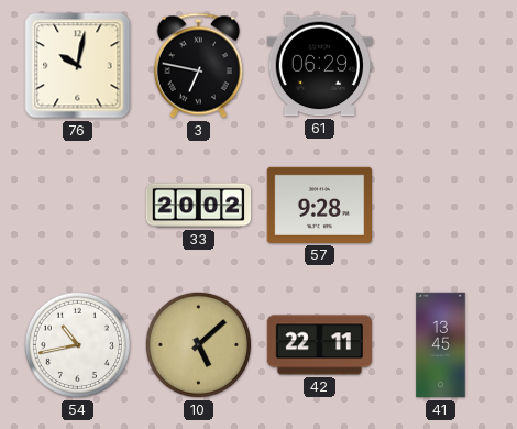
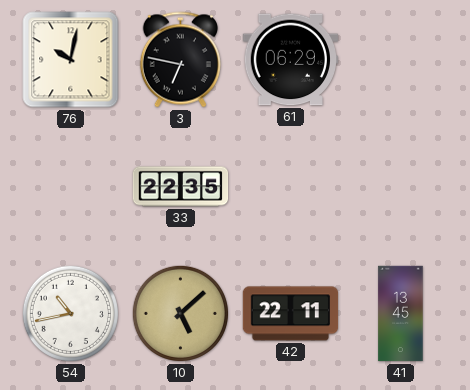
33: 20:02 -> 22:35
57: 9:28 -> none
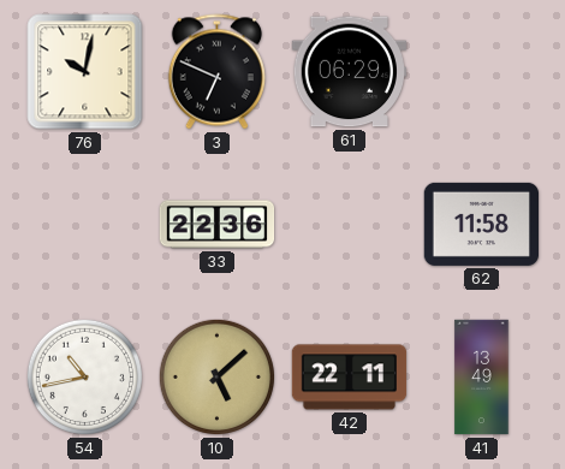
3: 6:47 -> 6:49
33: 22:35 -> 22:36
62: none -> 11:58
41: 13:45 -> 13:49
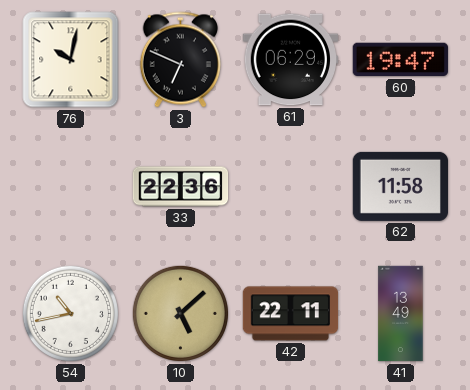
60: none -> 19:47
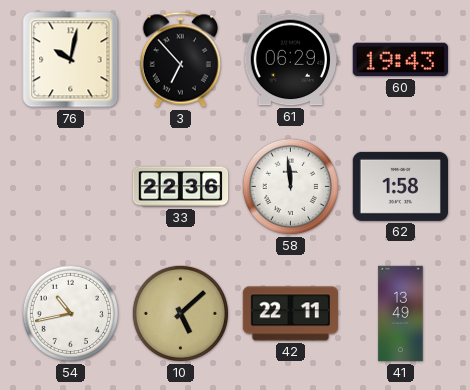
3: 6:49 -> 6:53
60: 19:47 -> 19:43
58: none -> 11:59
62: 11:58 -> 1:58
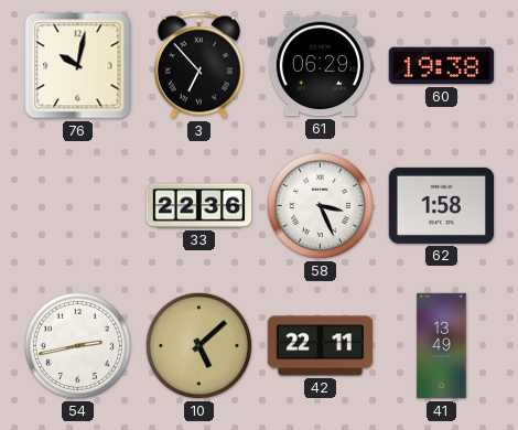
60: 19:43 -> 19:38
58: 11:59 -> 3:26
54: 10:43 -> 2:43
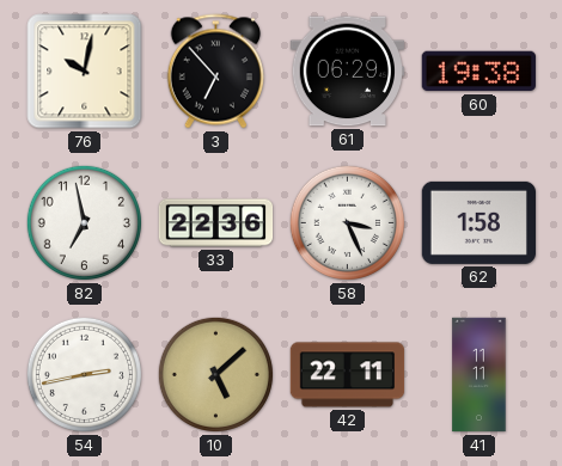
82: none -> 6:58
41: 13:49 -> 11:11
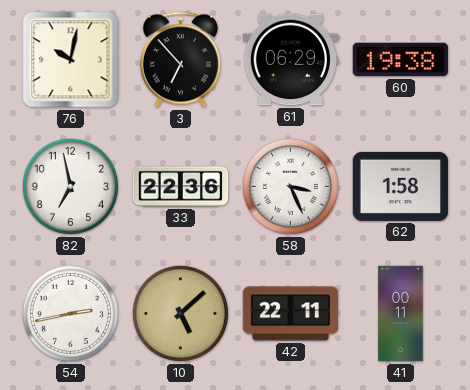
41: 11:11 -> 00:11
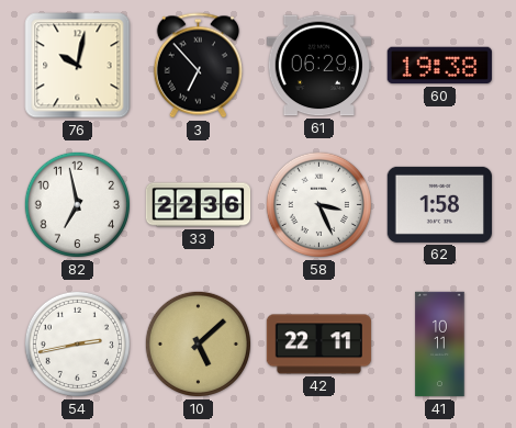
41: 00:11 -> 10:11
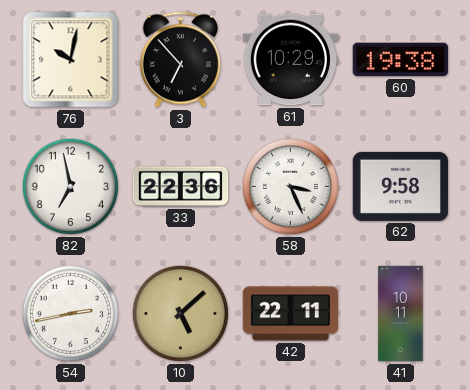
61: 06:29 -> 10:29
62: 1:58 -> 9:58
